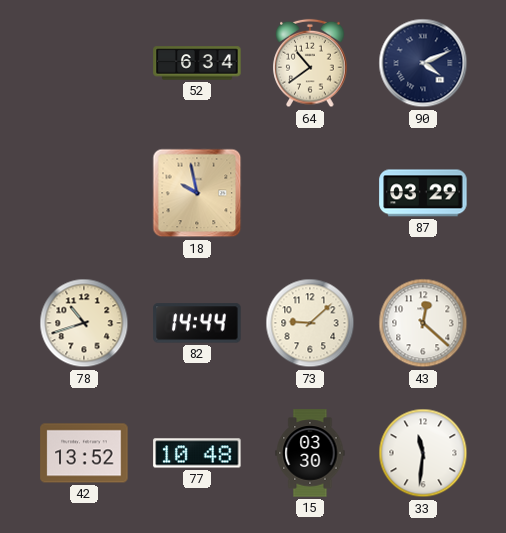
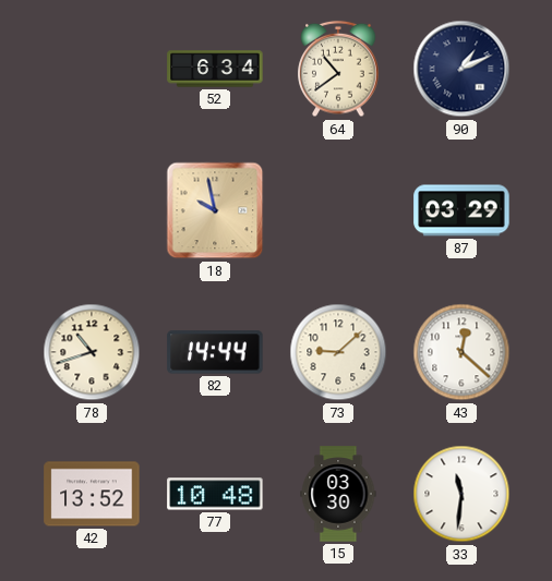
90: 4:11 -> 1:11
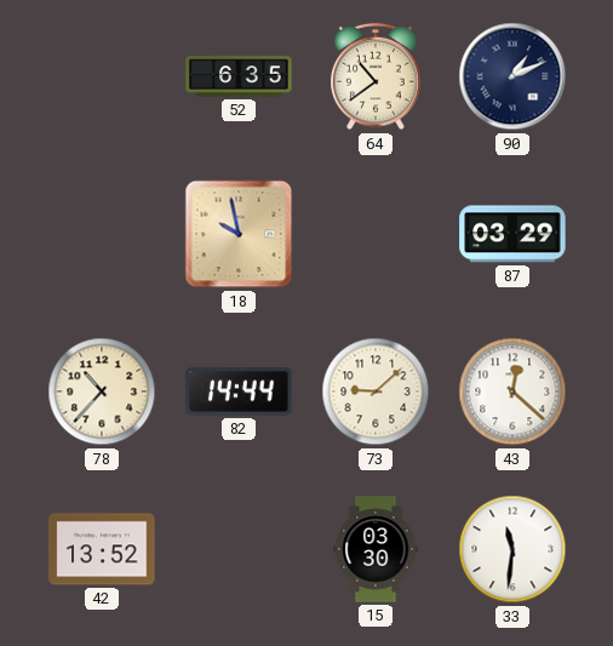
52: 6:34 -> 6:35
78: 10:42 -> 10:37
77: 10:48 -> none
